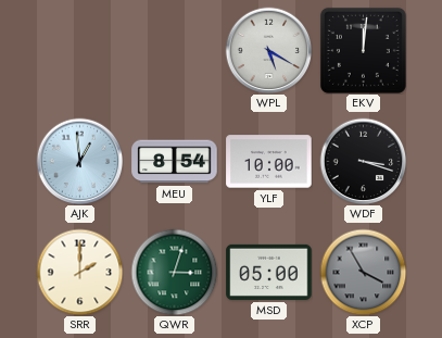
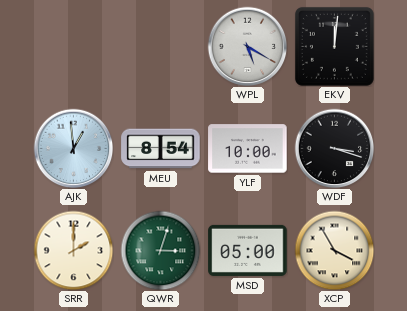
XCP dial: grey -> cream
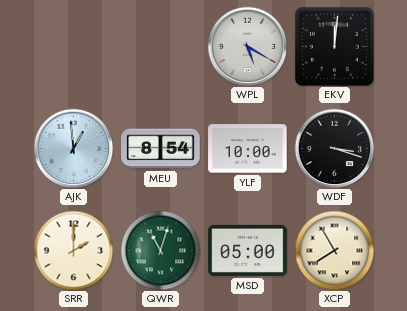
QWR: 3:03 -> 11:03
XCP: 3:55 -> 7:55
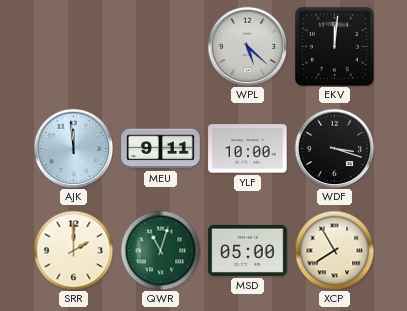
WPL: 5:20 -> 5:22
AJK: 12:59 -> 11:59
MEU: 8:54 -> 9:11
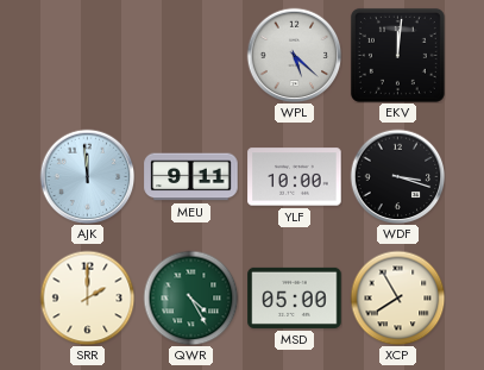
QWR: 11:03 -> 4:25
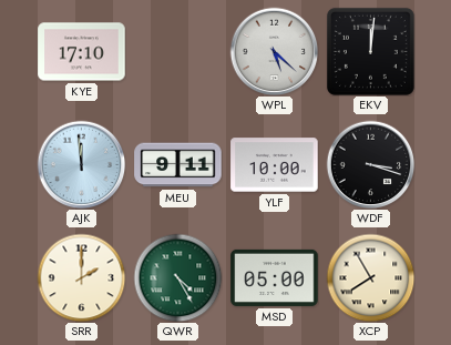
KYE: none -> 17:10
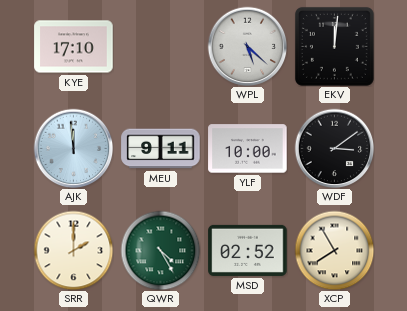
WDF: 3:18 -> 3:09
MSD: 05:00 -> 02:52
